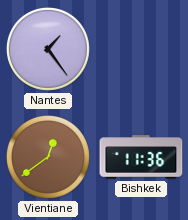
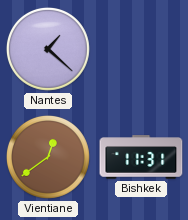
Nantes: 1:24 -> 1:22
Bishkek: 11:36 -> 11:31
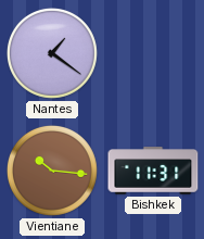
Nantes: 1:22 -> 1:21
Vientiane: 12:39 -> 10:16
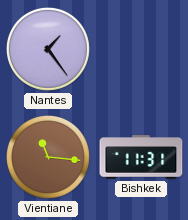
Nantes: 1:21 -> 1:24
Vientiane: 10:16 -> 11:16
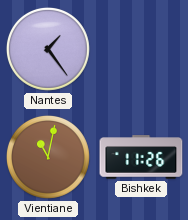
Vientiane: 11:16 -> 11:02
Bishkek: 11:31 -> 11:26
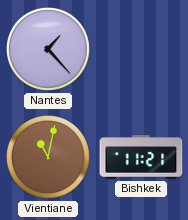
Nantes: 1:24 -> 1:23
Bishkek: 11:26 -> 11:21
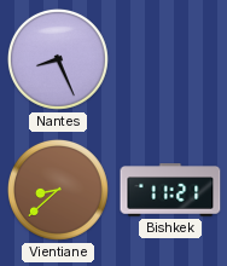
Nantes: 1:23 -> 8:26
Vientiane: 11:02 -> 8:38
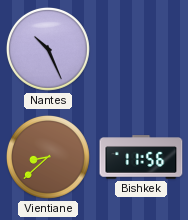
Nantes: 8:26 -> 10:26
Bishkek: 11:21 -> 11:56
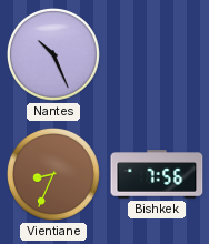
Vientiane: 8:38 -> 8:34
Bishkek: 11:56 -> 7:56
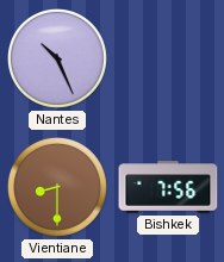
Vientiane: 8:34 -> 8:30
